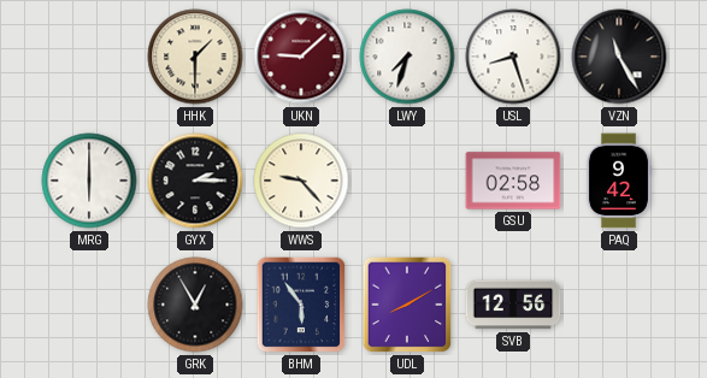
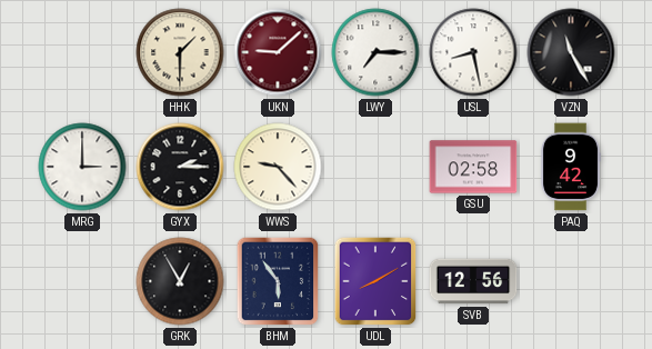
LWY: 7:33 -> 7:15
USL: 8:27 -> 8:28
MRG: 6:00 -> 3:00
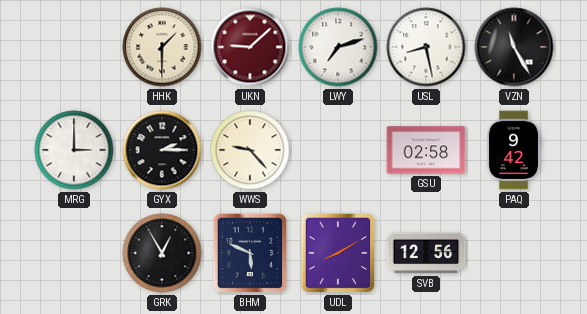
LWY: 7:15 -> 7:12
BHM: 5:54 -> 5:49
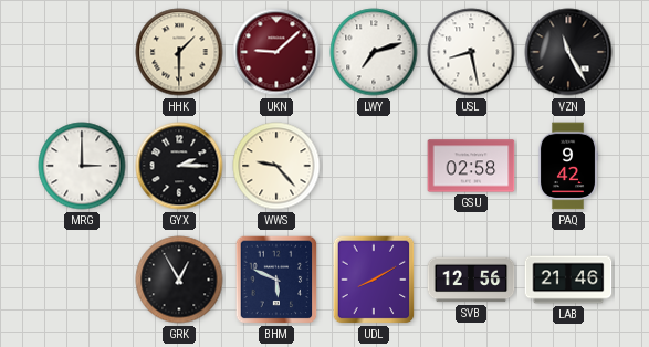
LAB: none -> 21:46
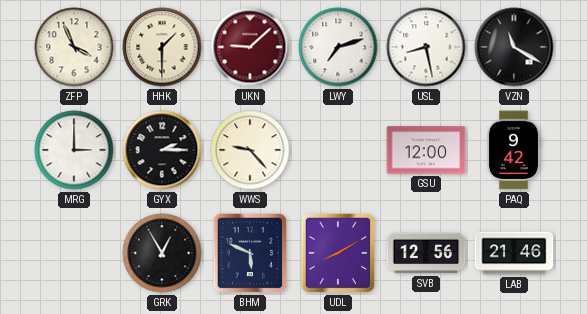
ZFP: none -> 3:56
VZN: 11:25 -> 11:20
GSU: 02:58 -> 12:00
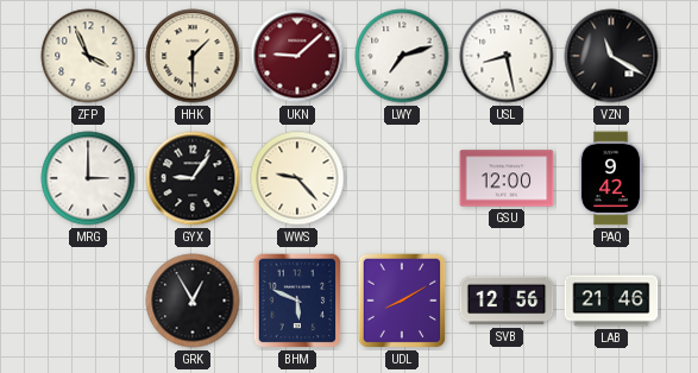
GYX: 2:15 -> 9:06
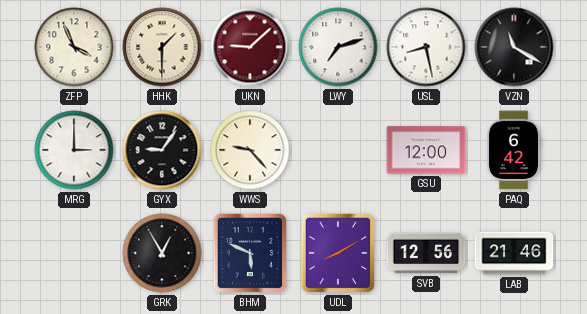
PAQ: 9:42 -> 6:42
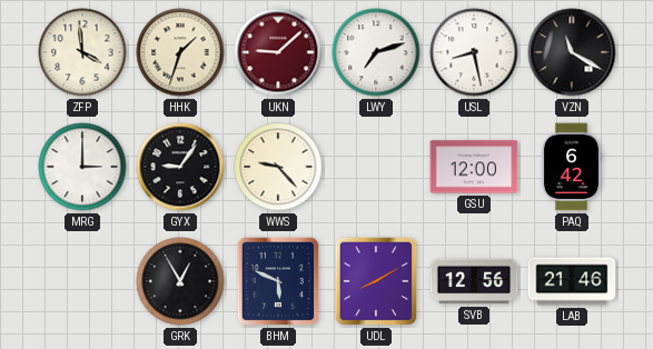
ZFP: 3:56 -> 3:59
HHK: 1:30 -> 1:33
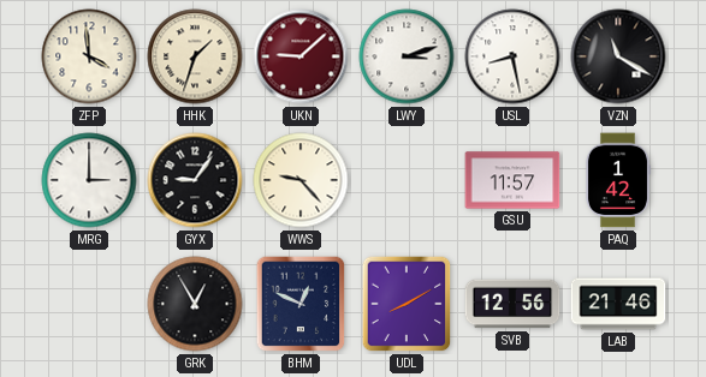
LWY: 7:12 -> 3:12
GSU: 12:00 -> 11:57
PAQ: 6:42 -> 1:42
BHM: 5:49 -> 12:49
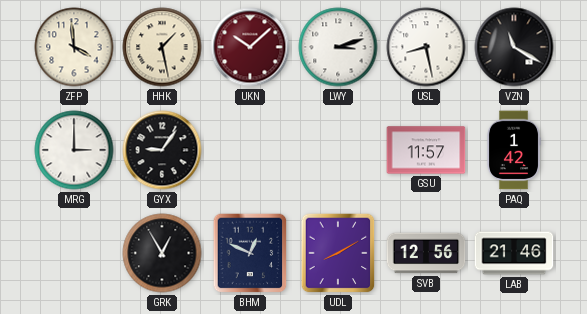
HHK: 1:33 -> 1:28
UKN: 9:08 -> 10:08
WWS: 9:23 -> none
